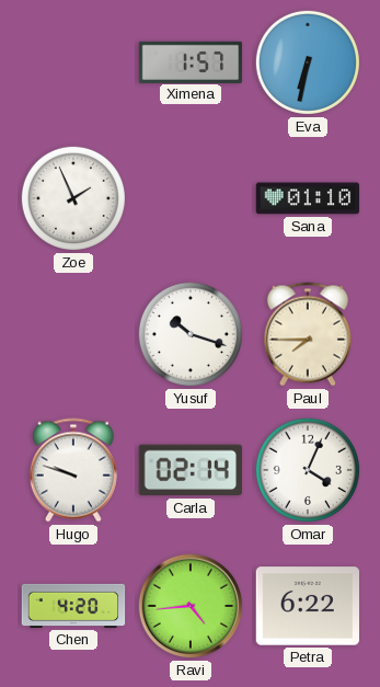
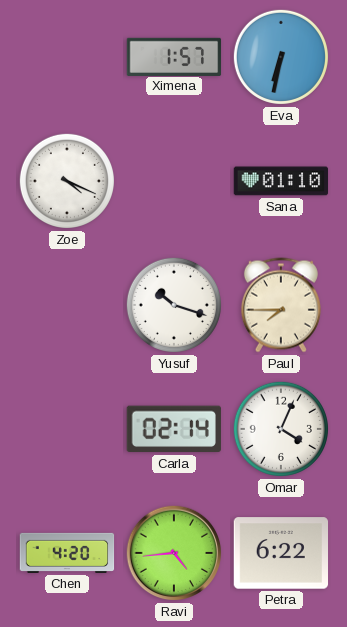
Zoe: 1:56 -> 4:19
Hugo: 9:48 -> none
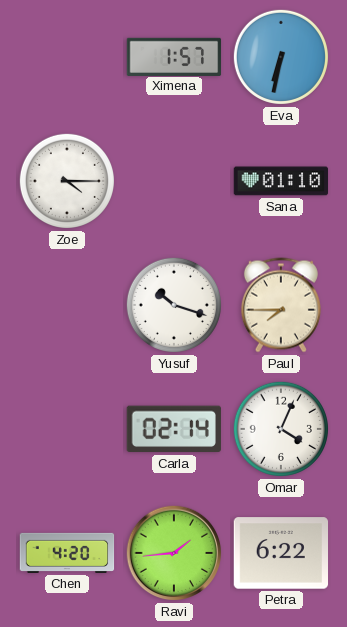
Zoe: 4:19 -> 4:15
Ravi: 4:44 -> 1:44
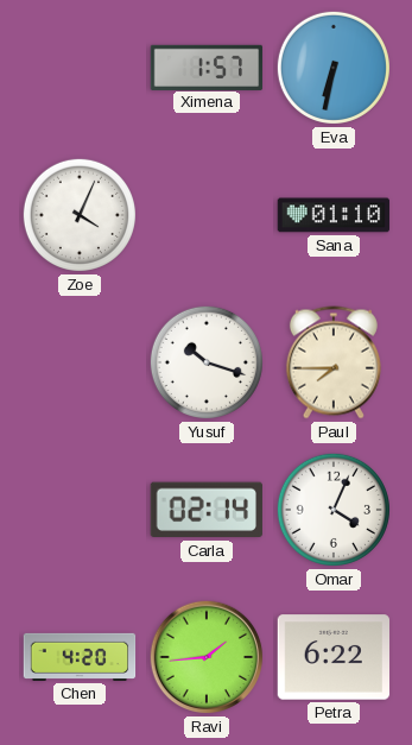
Zoe: 4:15 -> 4:04
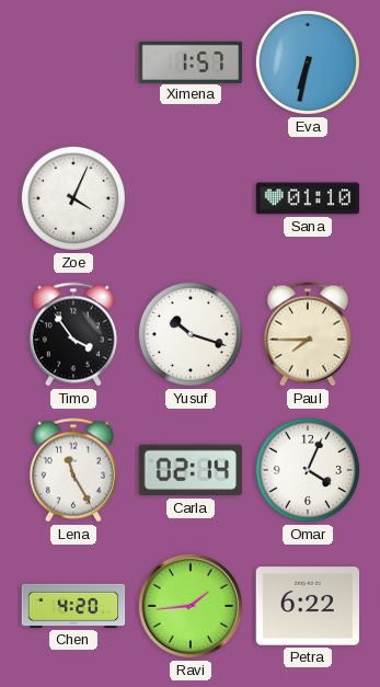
Timo: none -> 3:54
Lena: none -> 11:25
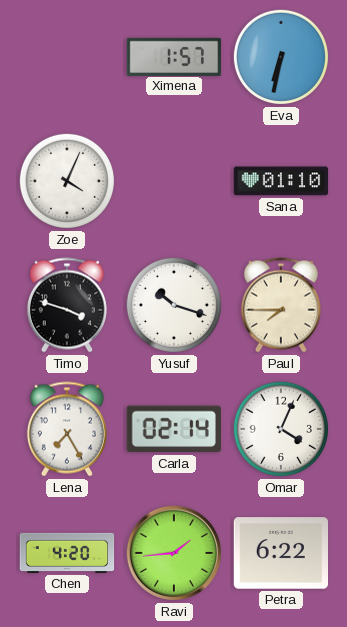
Timo: 3:54 -> 3:48
Lena: 11:25 -> 7:25
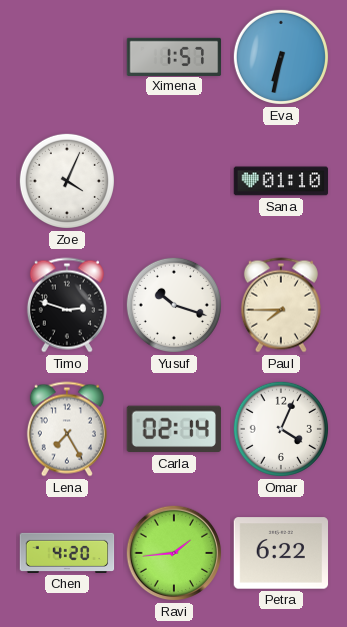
Timo: 3:48 -> 2:48
